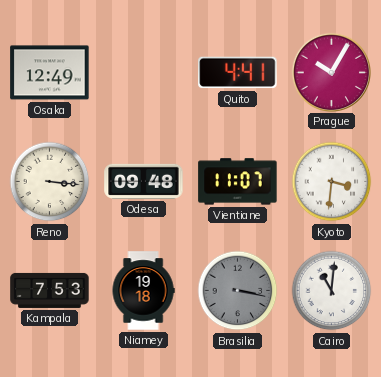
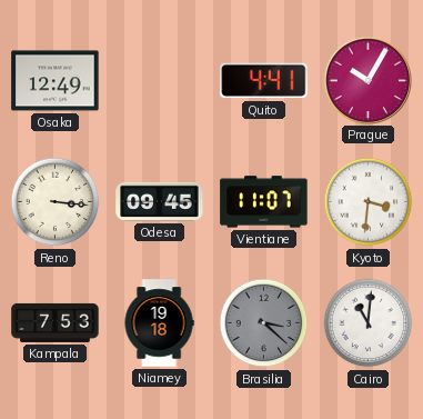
Odesa: 09:48 -> 09:45
Brasilia: 3:17 -> 3:22
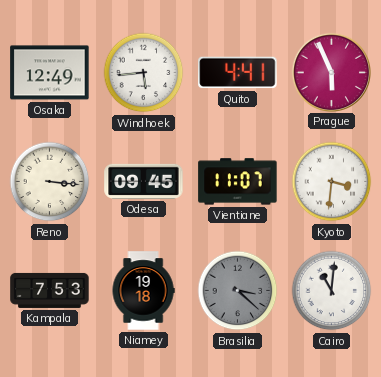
Windhoek: none -> 5:44
Prague: 10:05 -> 5:56
